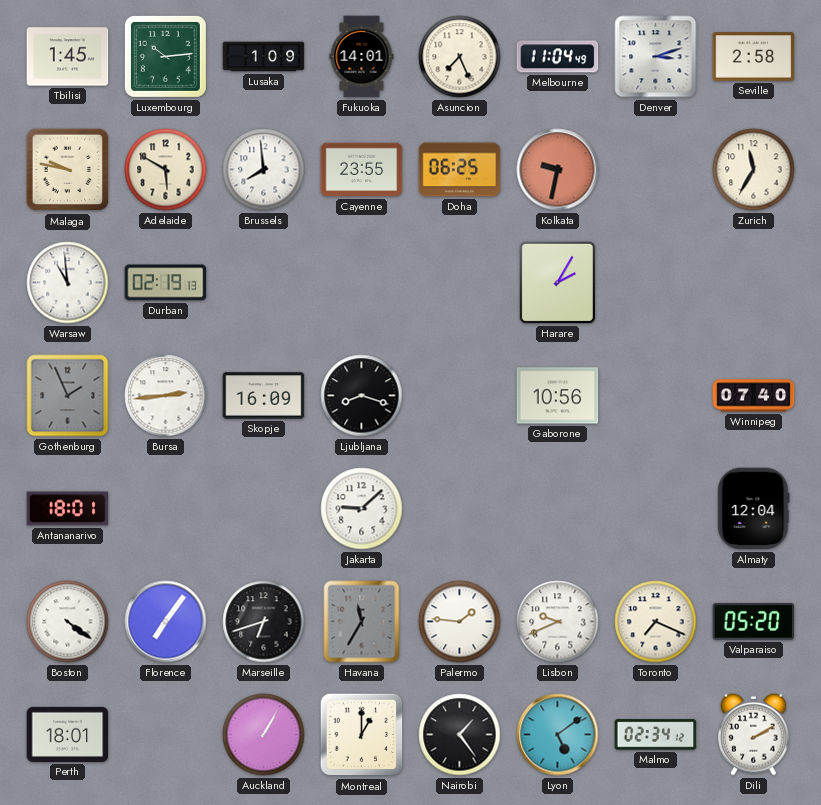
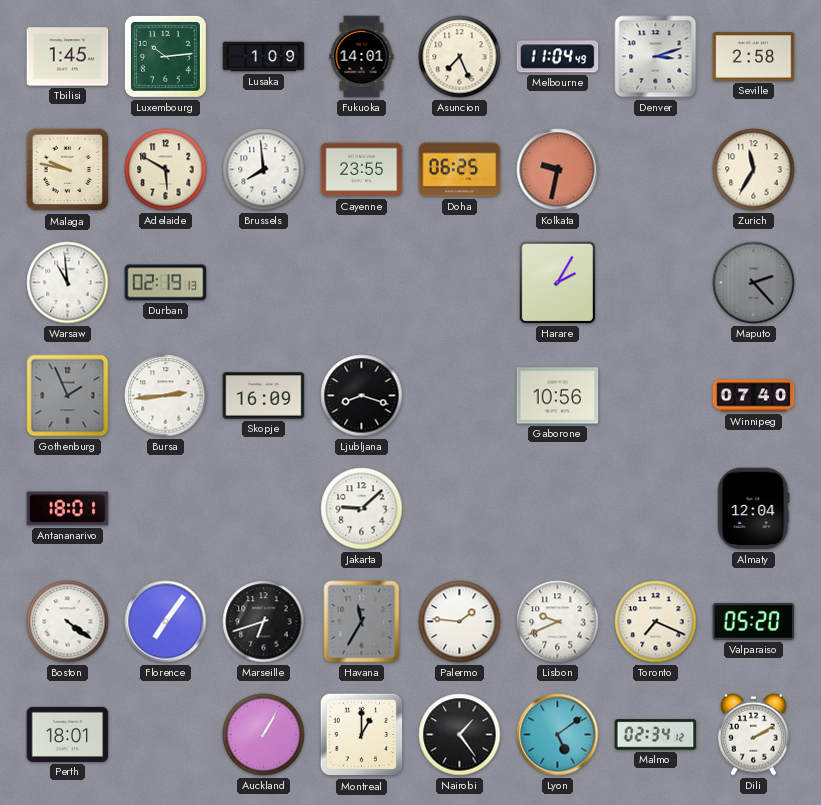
Maputo: none -> 2:23
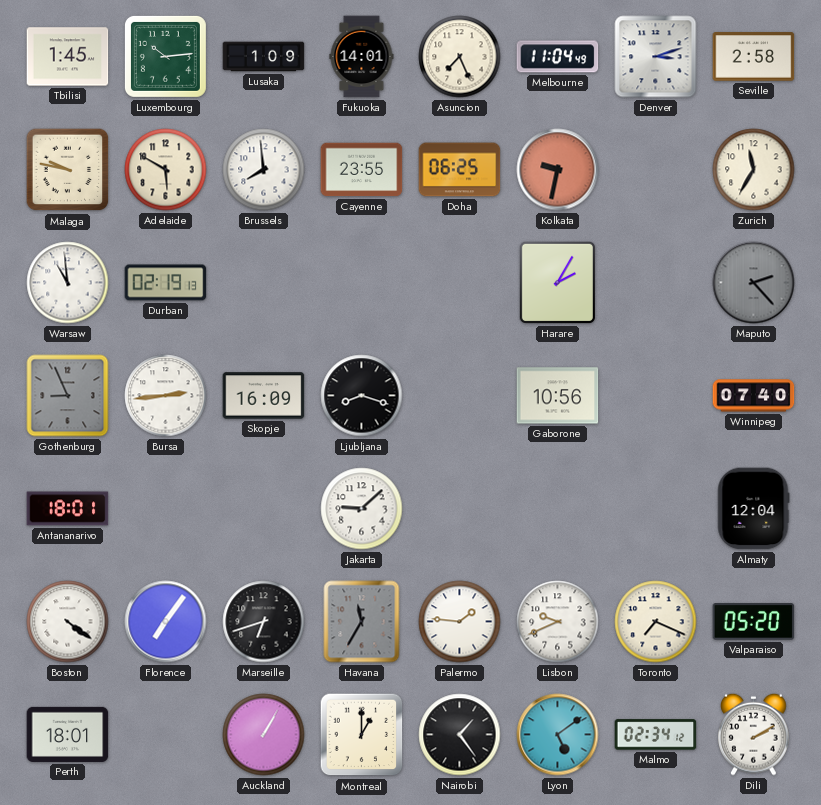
Gothenburg: 1:56 -> 8:56
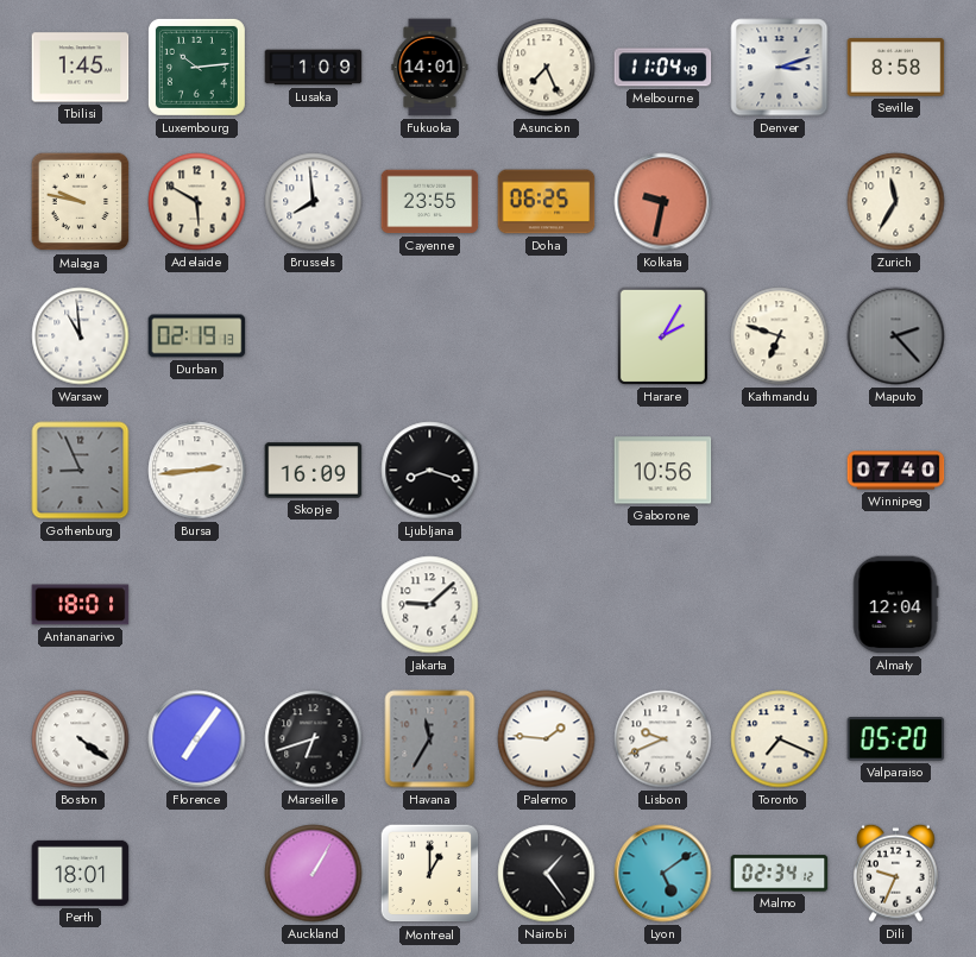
Seville: 2:58 -> 8:58
Kathmandu: none -> 6:48
Dili: 2:10 -> 9:34
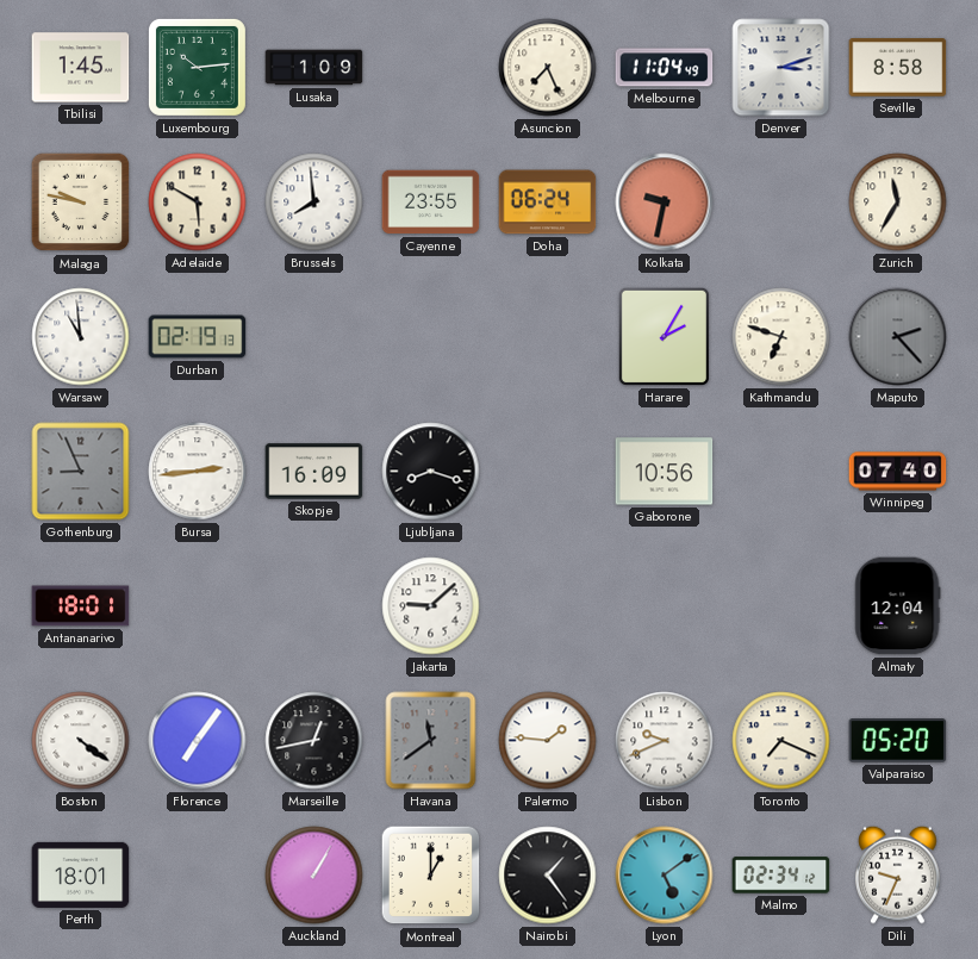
Fukuoka: 14:01 -> none
Doha: 06:25 -> 06:24
Marseille: 6:42 -> 12:43
Havana: 11:35 -> 11:39
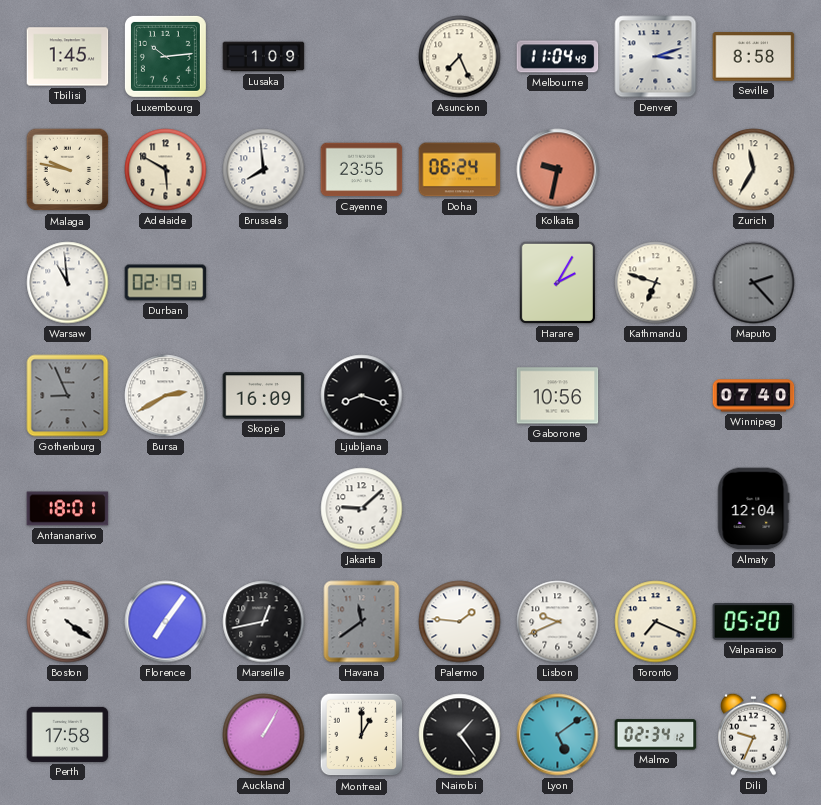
Bursa: 2:44 -> 2:40
Perth: 18:01 -> 17:58
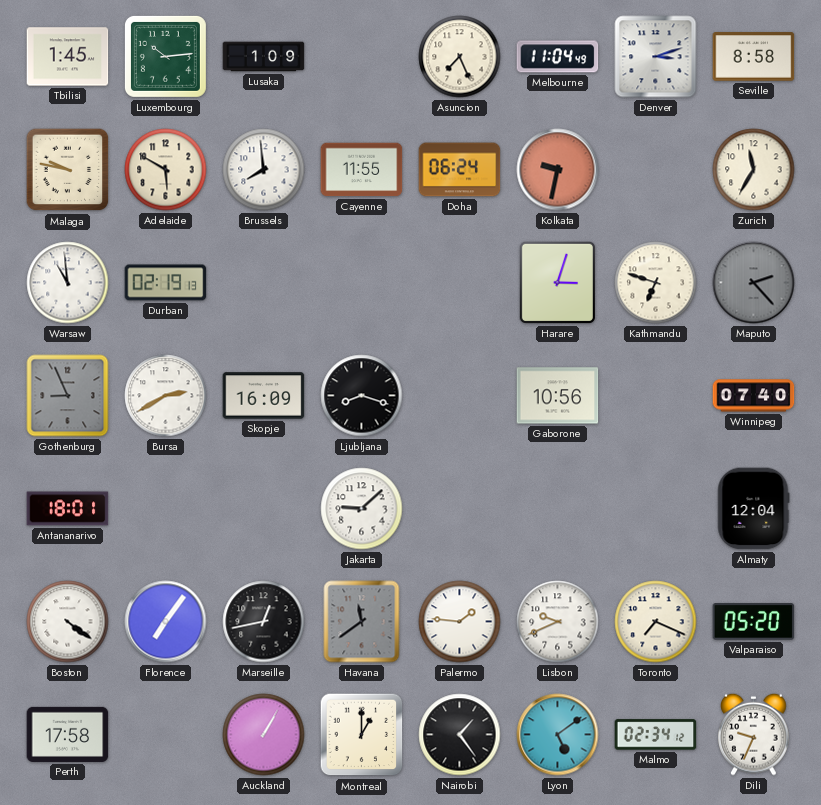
Cayenne: 23:55 -> 11:55
Harare: 2:05 -> 3:03
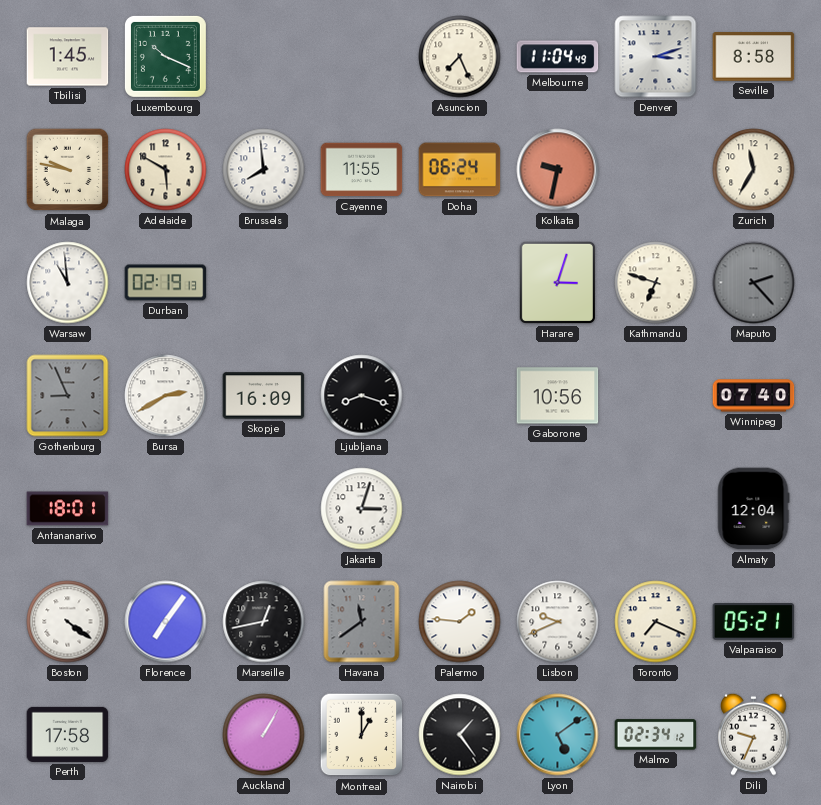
Luxembourg: 10:14 -> 10:19
Lusaka: 1:09 -> none
Jakarta: 9:08 -> 3:03
Valparaiso: 05:20 -> 05:21
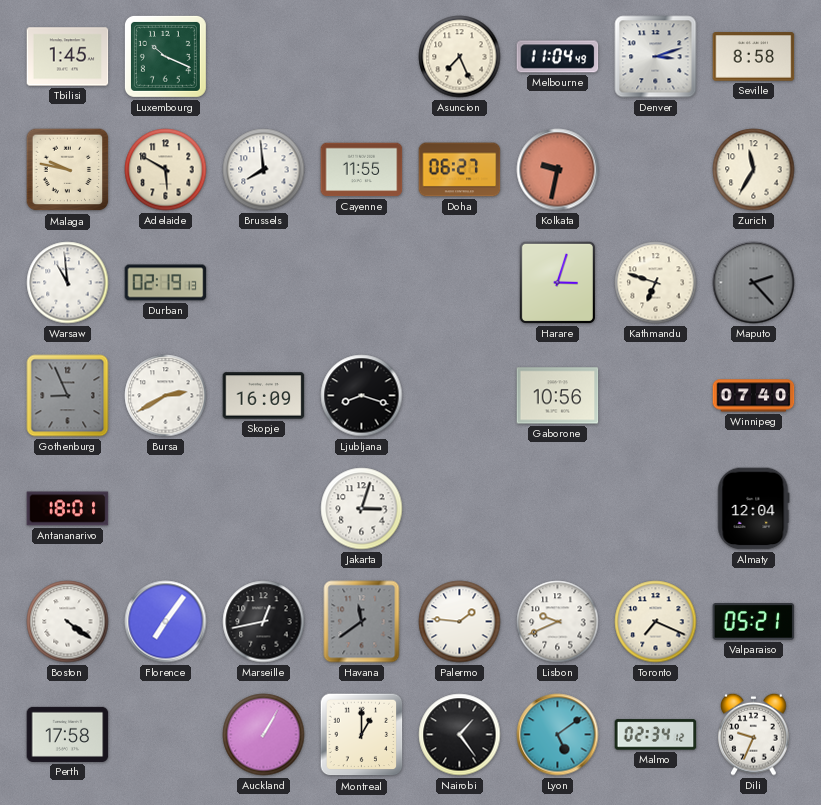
Doha: 06:24 -> 06:27
